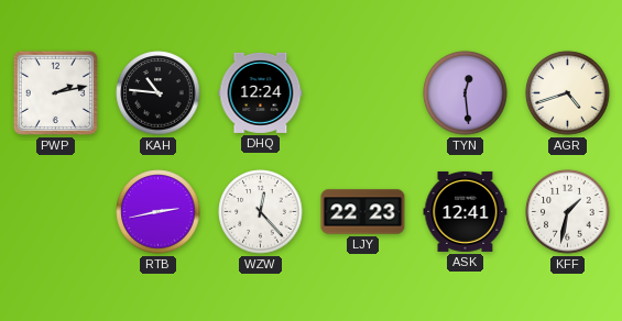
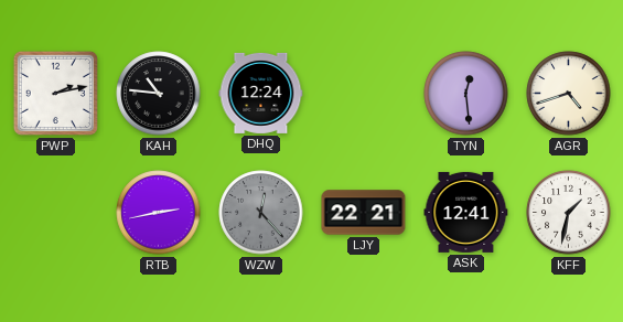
WZW dial: white -> grey
LJY: 22:23 -> 22:21
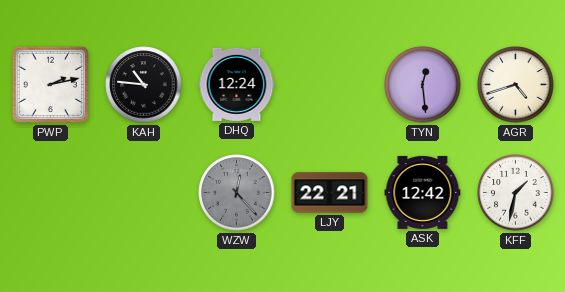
RTB: 2:43 -> none
ASK: 12:41 -> 12:42
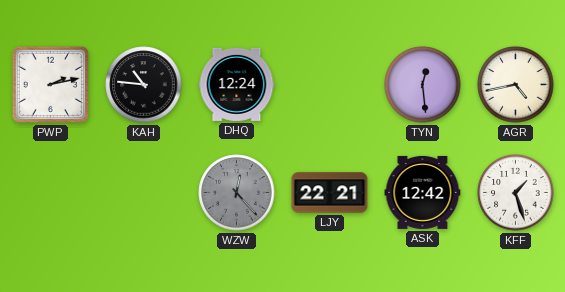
AGR: 4:42 -> 4:43
KFF: 1:32 -> 1:27
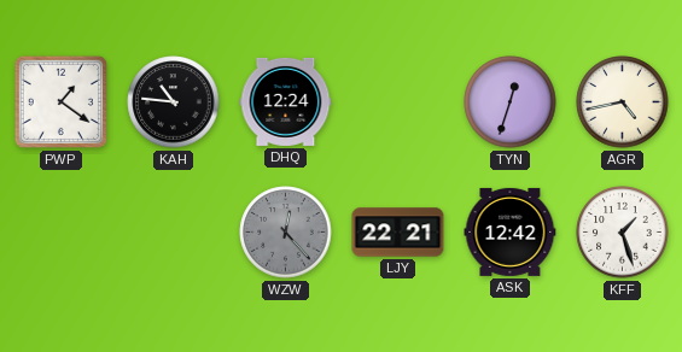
PWP: 2:13 -> 1:21
TYN: 12:29 -> 12:33
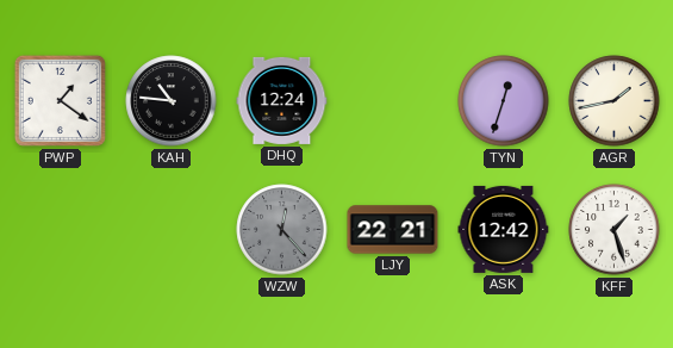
AGR: 4:43 -> 1:43
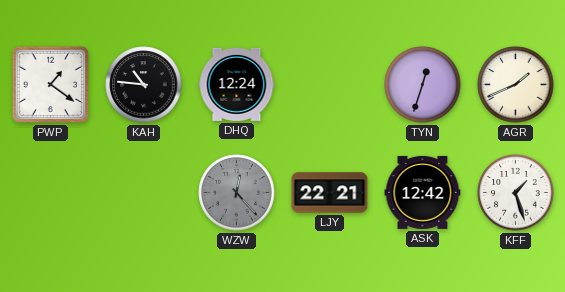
AGR: 1:43 -> 1:41
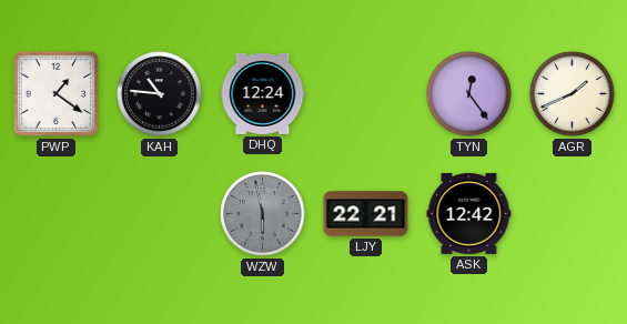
TYN: 12:33 -> 12:24
WZW: 12:23 -> 5:58
KFF: 1:27 -> none
